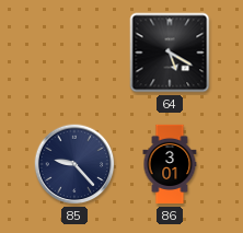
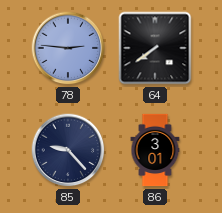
78: none -> 2:46
64: 5:20 -> 7:39
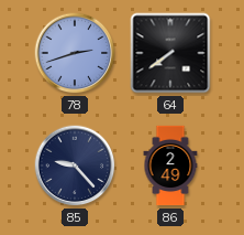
78: 2:46 -> 2:42
86: 3:01 -> 2:49
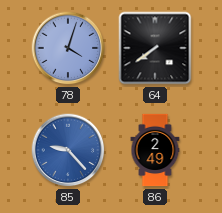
78: 2:42 -> 4:03
85 dial: navy -> blue
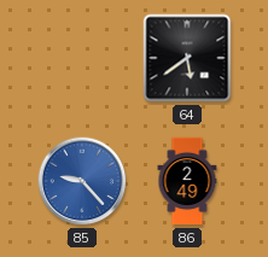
78: 4:03 -> none
64: 7:39 -> 5:39
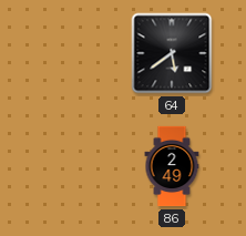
85: 9:23 -> none
